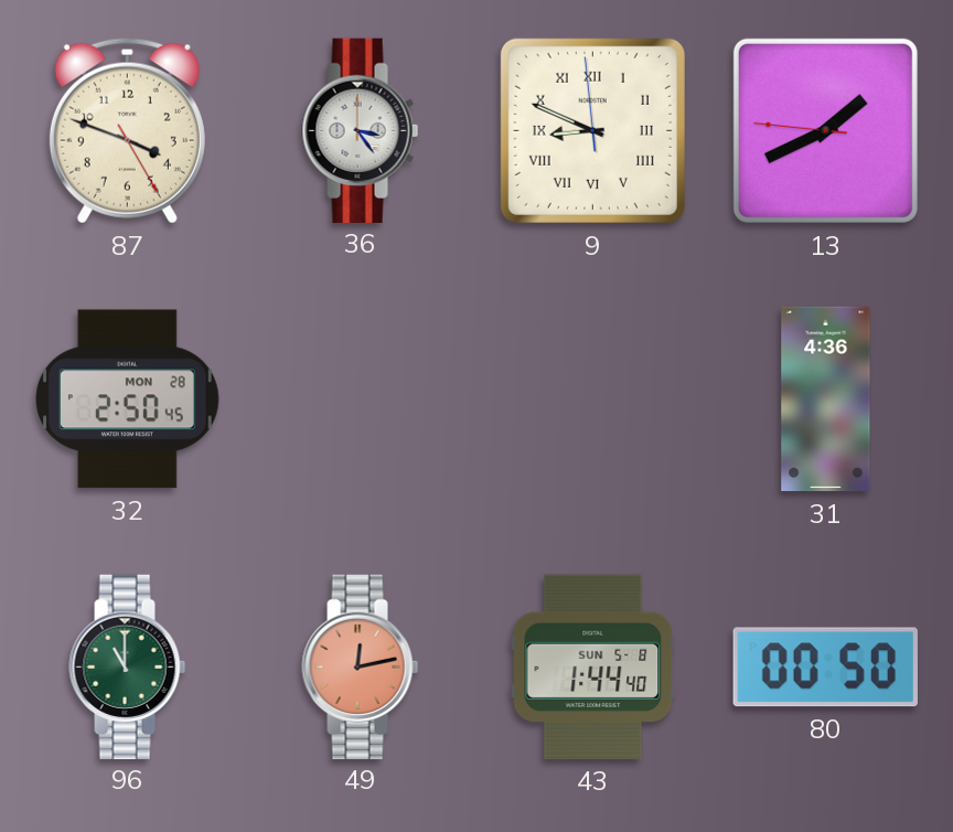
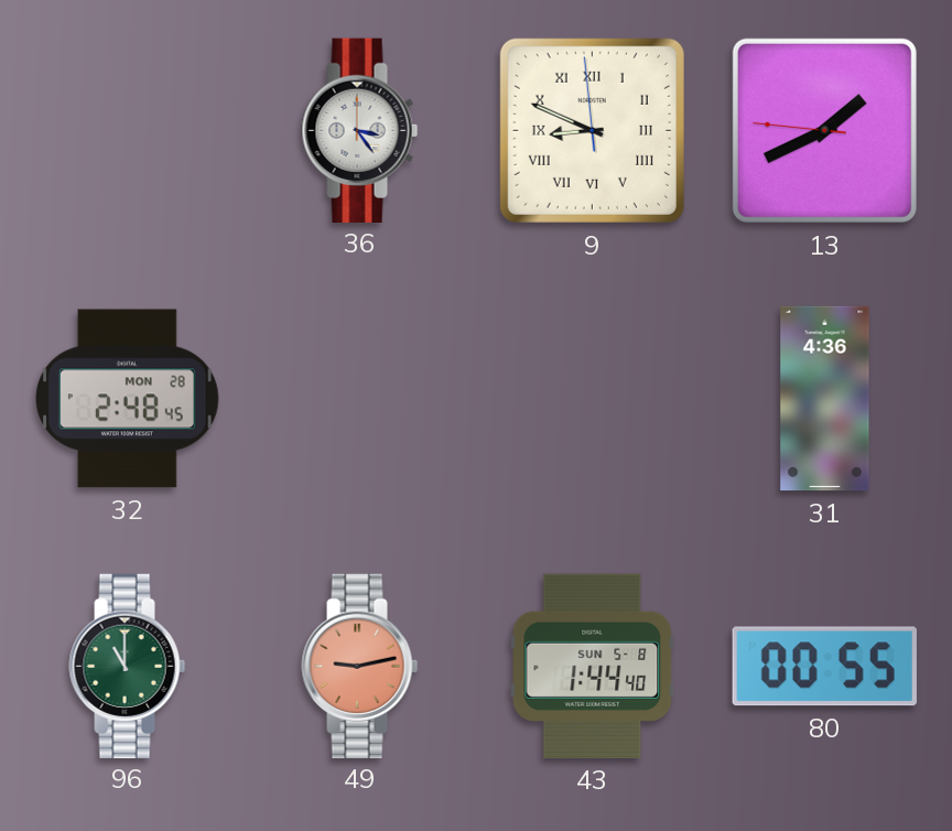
87: 3:48 -> none
32: 2:50 -> 2:48
49: 12:13 -> 9:13
80: 00:50 -> 00:55
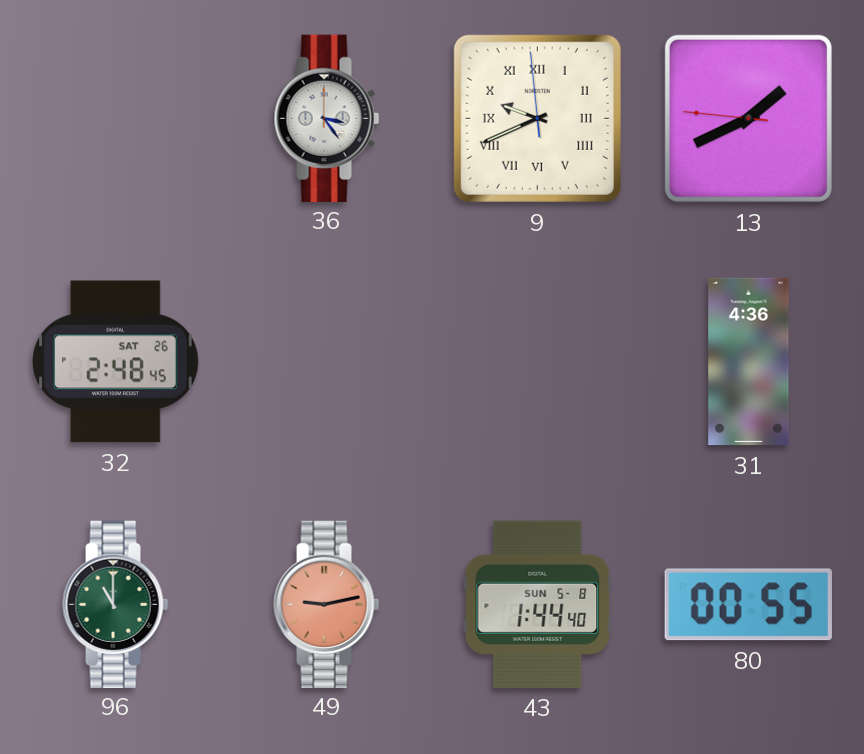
9: 8:48 -> 9:40
32 date: MON 28 -> SAT 26
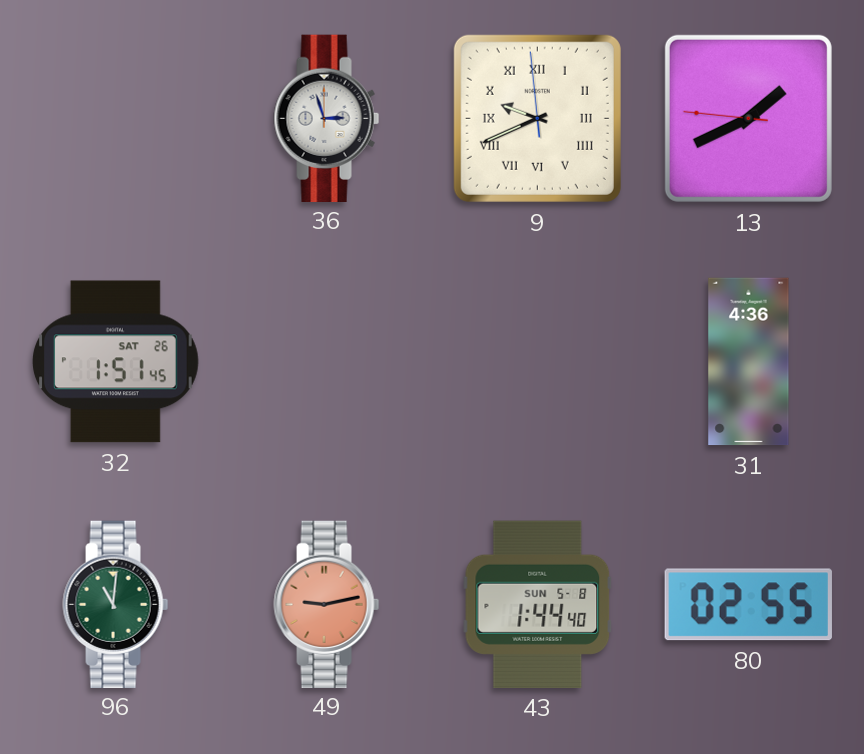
36: 3:24 -> 2:57
32: 2:48 -> 1:51
96: 11:00 -> 11:01
80: 00:55 -> 02:55
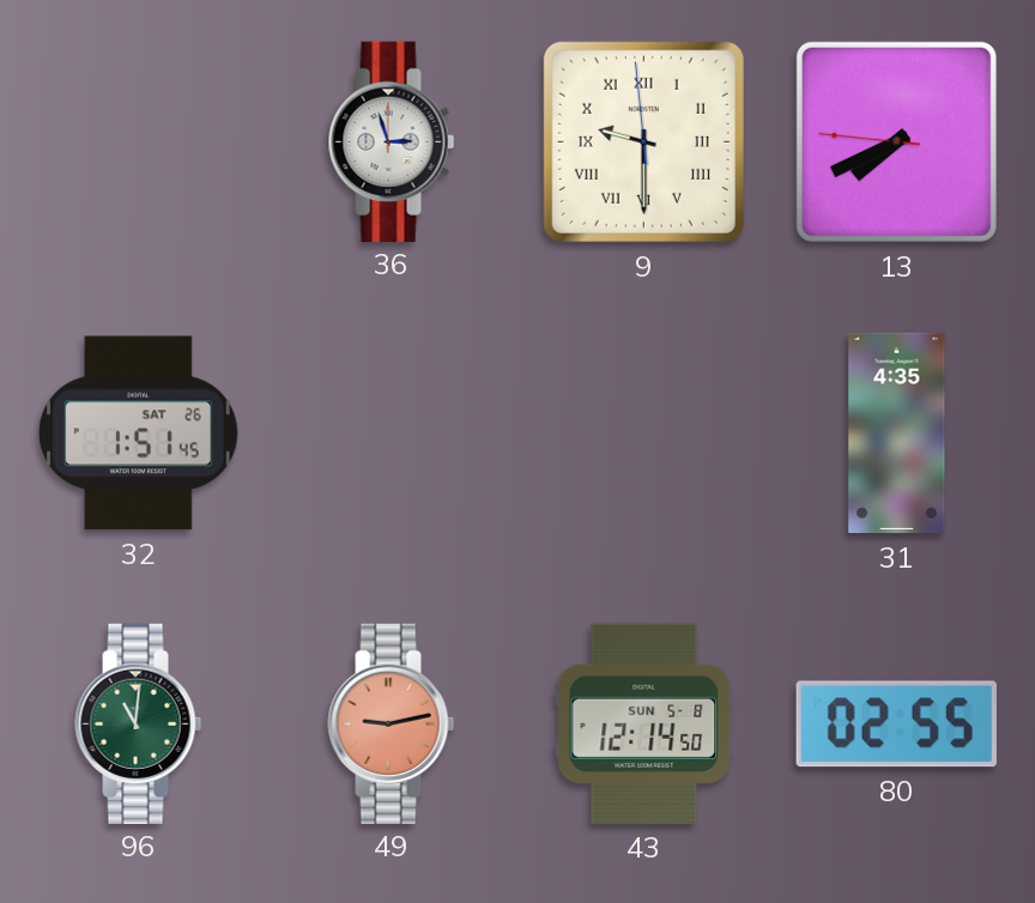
9: 9:40 -> 9:29
13: 1:40 -> 7:40
31: 4:36 -> 4:35
43: 1:44 -> 12:14
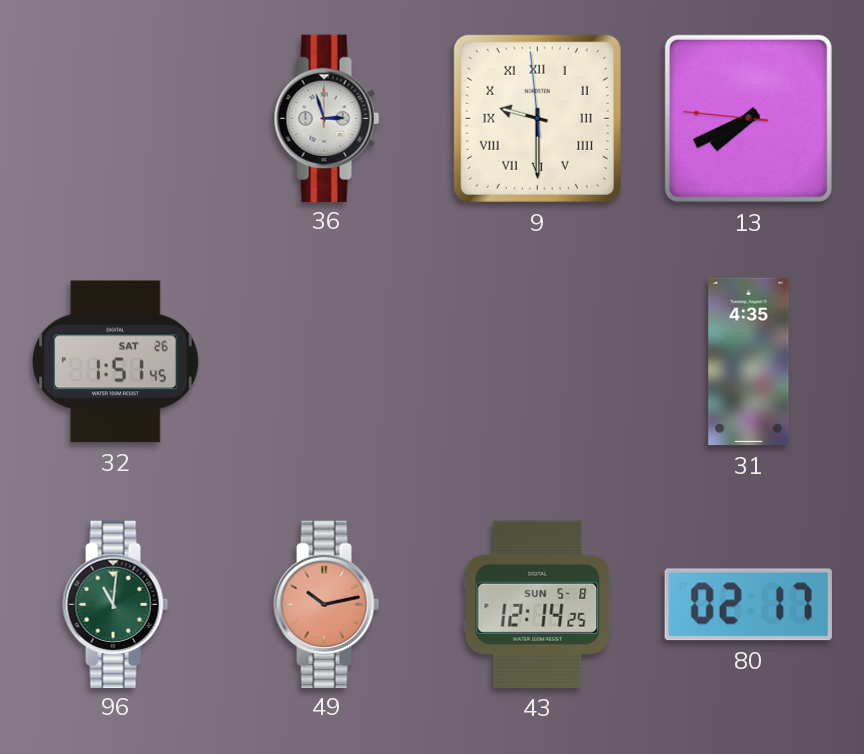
49: 9:13 -> 10:13
43: 12:14:50 -> 12:14:25
80: 02:55 -> 02:17
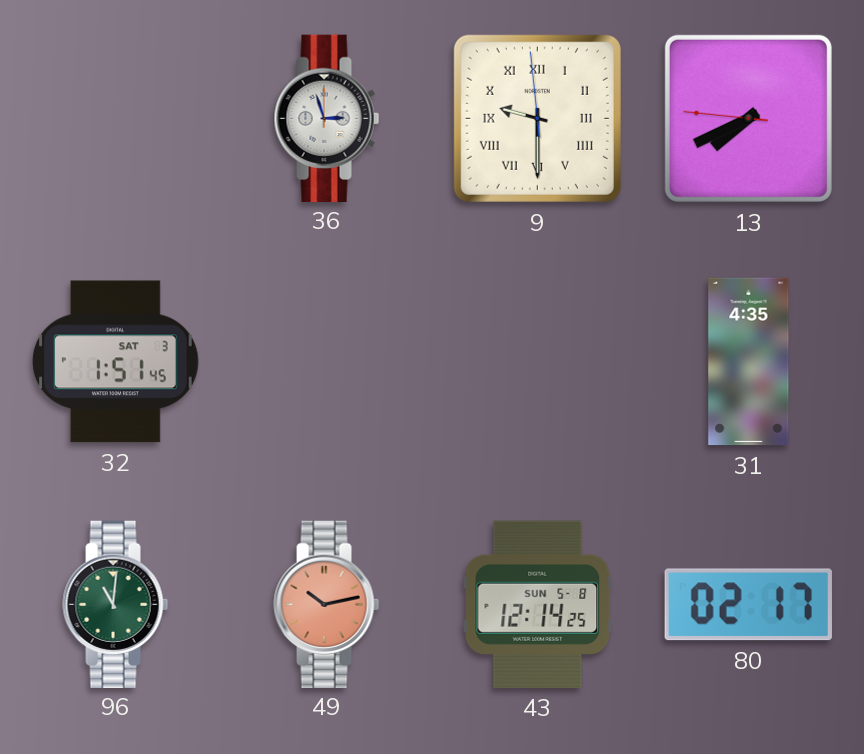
32 date: SAT 26 -> SAT 3
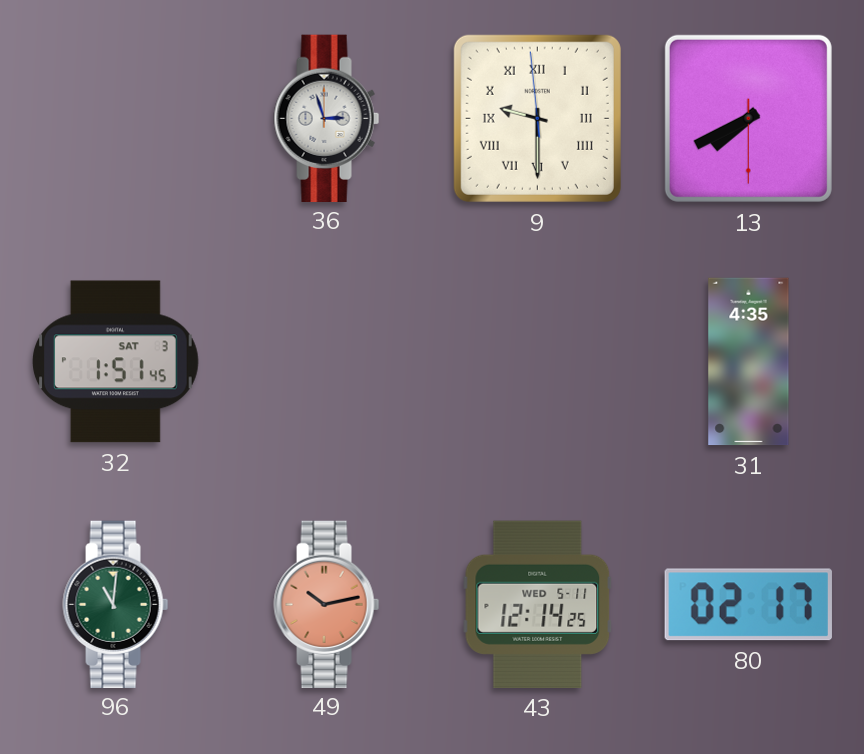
13: 7:40:46 -> 7:40:30
43 date: SUN 5-8 -> WED 5-11
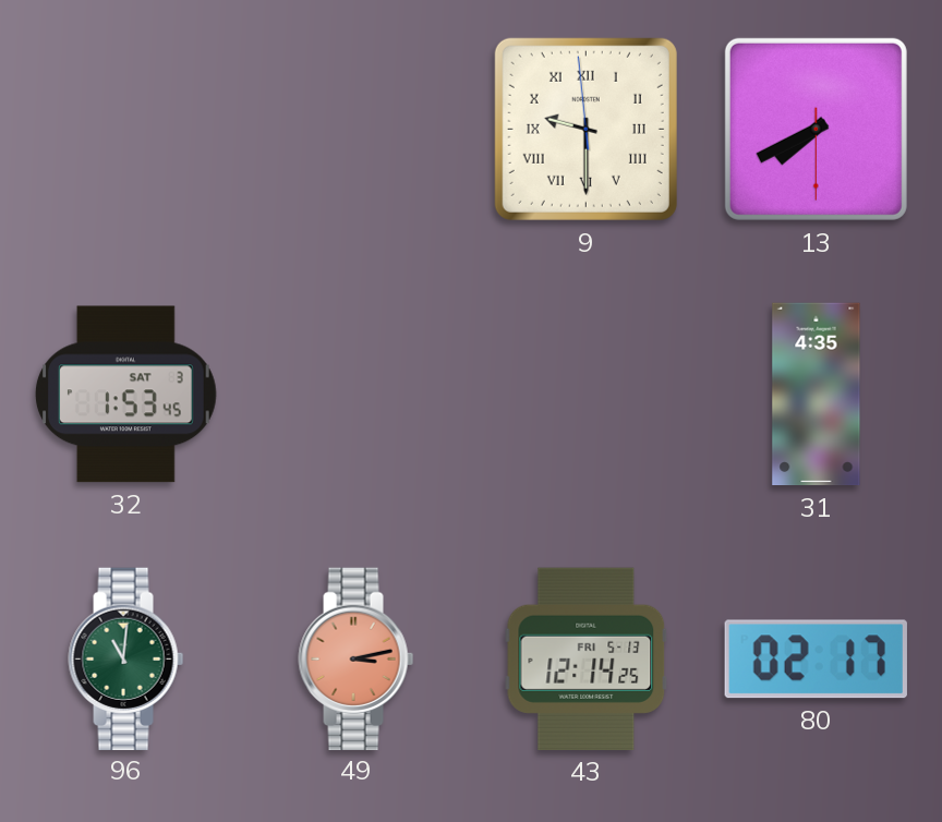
36: 2:57 -> none
32: 1:51 -> 1:53
49: 10:13 -> 3:13
43 date: WED 5-11 -> FRI 5-13
